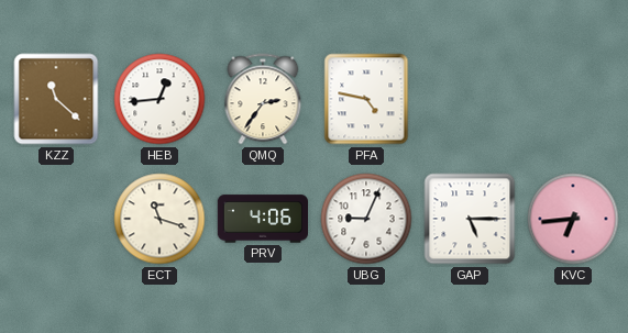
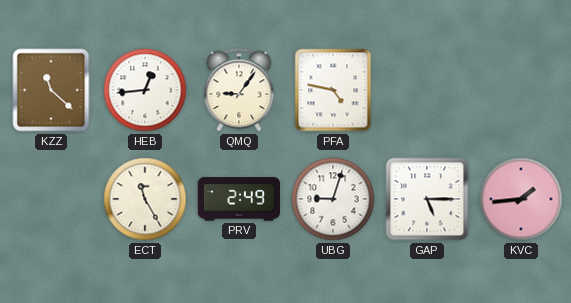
QMQ: 2:36 -> 9:06
ECT: 11:18 -> 11:25
PRV: 4:06 -> 2:49
UBG: 9:04 -> 9:03
KVC: 6:44 -> 1:44
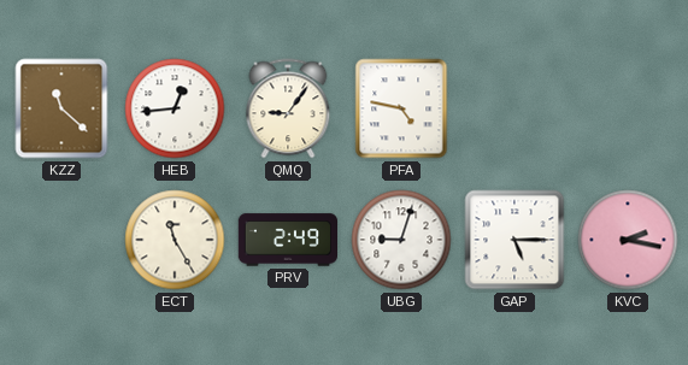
KVC: 1:44 -> 2:17
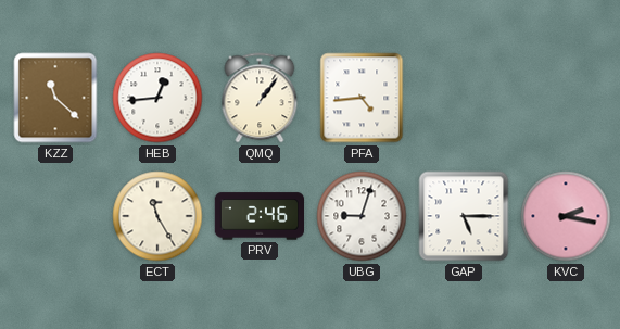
QMQ: 9:06 -> 1:06
PFA: 4:47 -> 4:44
PRV: 2:49 -> 2:46
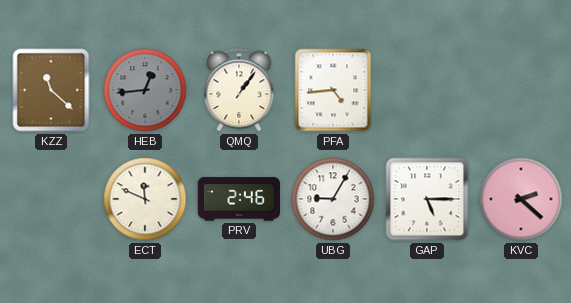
HEB dial: white -> grey
ECT: 11:25 -> 11:49
UBG: 9:03 -> 9:05
KVC: 2:17 -> 2:22
